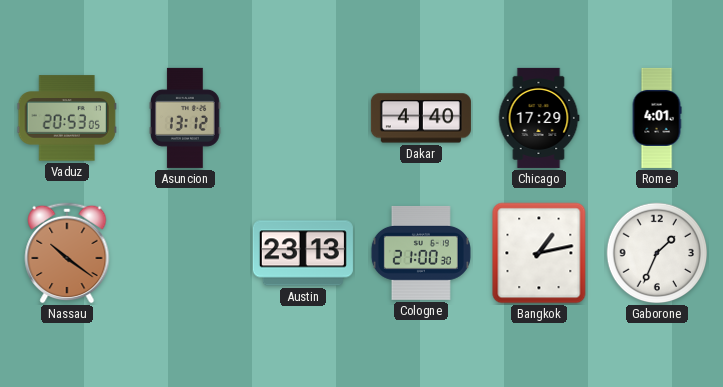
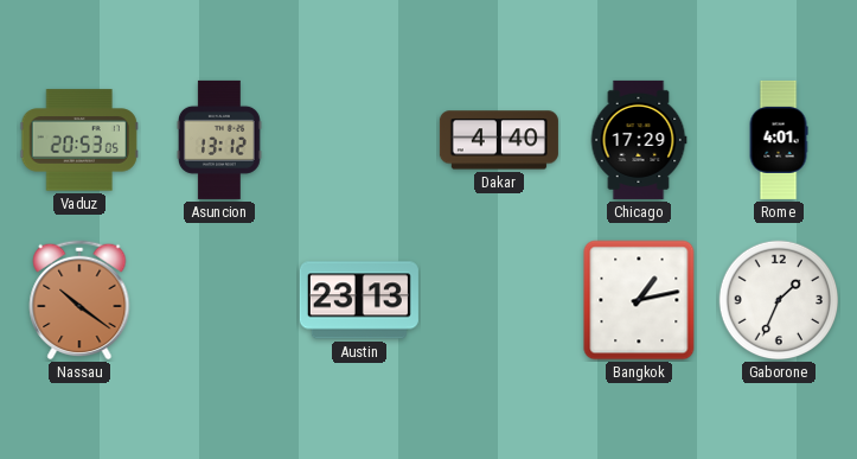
Cologne: 21:00 -> none
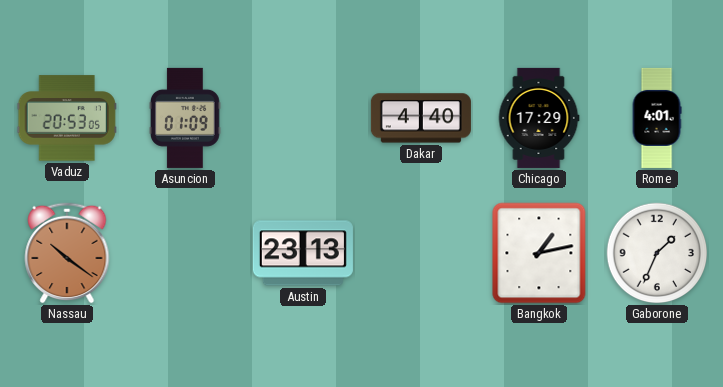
Asuncion: 13:12 -> 01:09
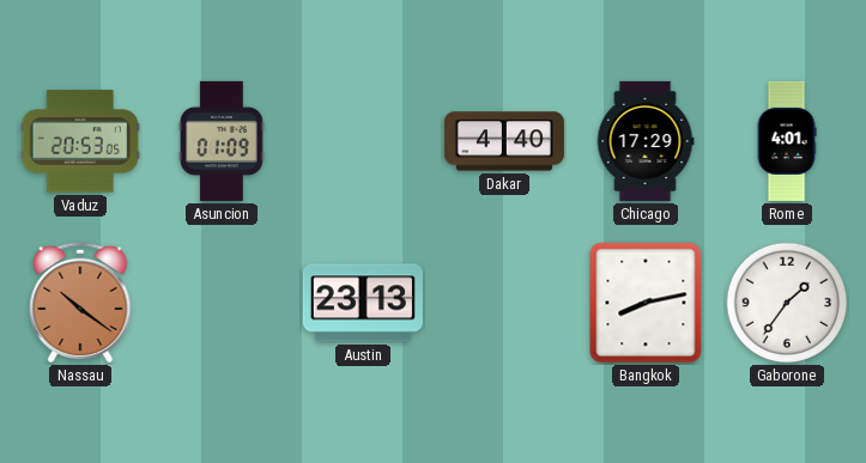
Bangkok: 1:13 -> 8:13
Gaborone: 1:34 -> 1:36
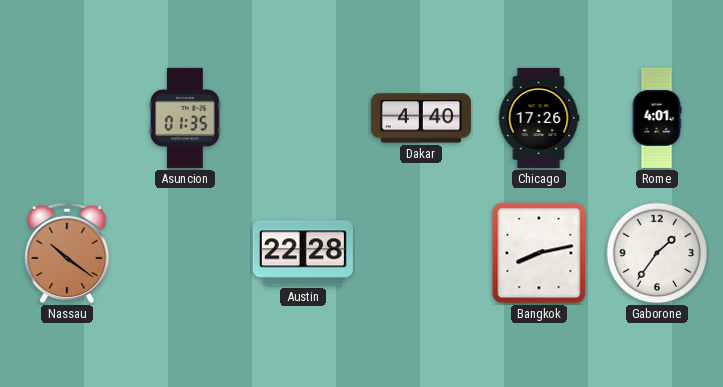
Vaduz: 20:53 -> none
Asuncion: 01:09 -> 01:35
Chicago: 17:29 -> 17:26
Austin: 23:13 -> 22:28
